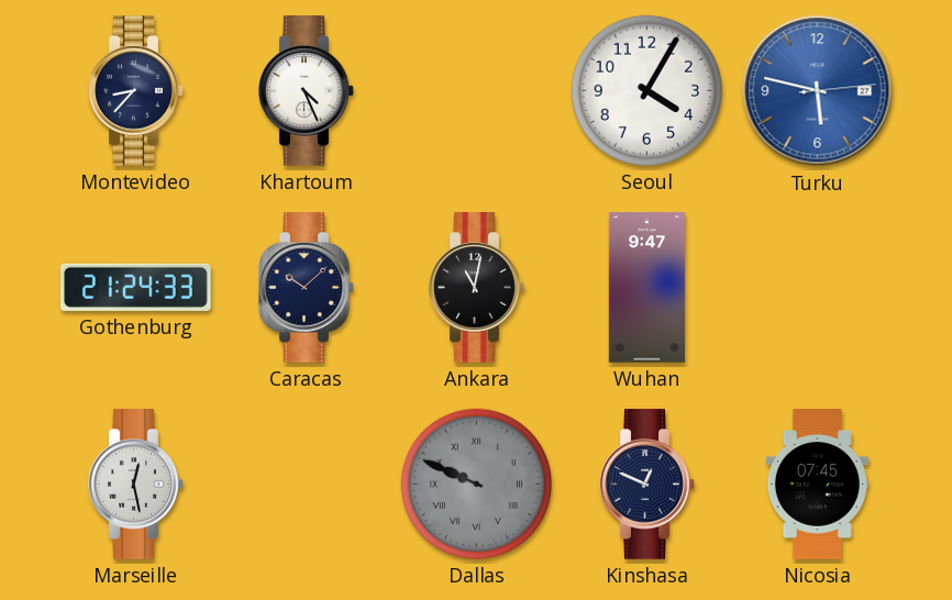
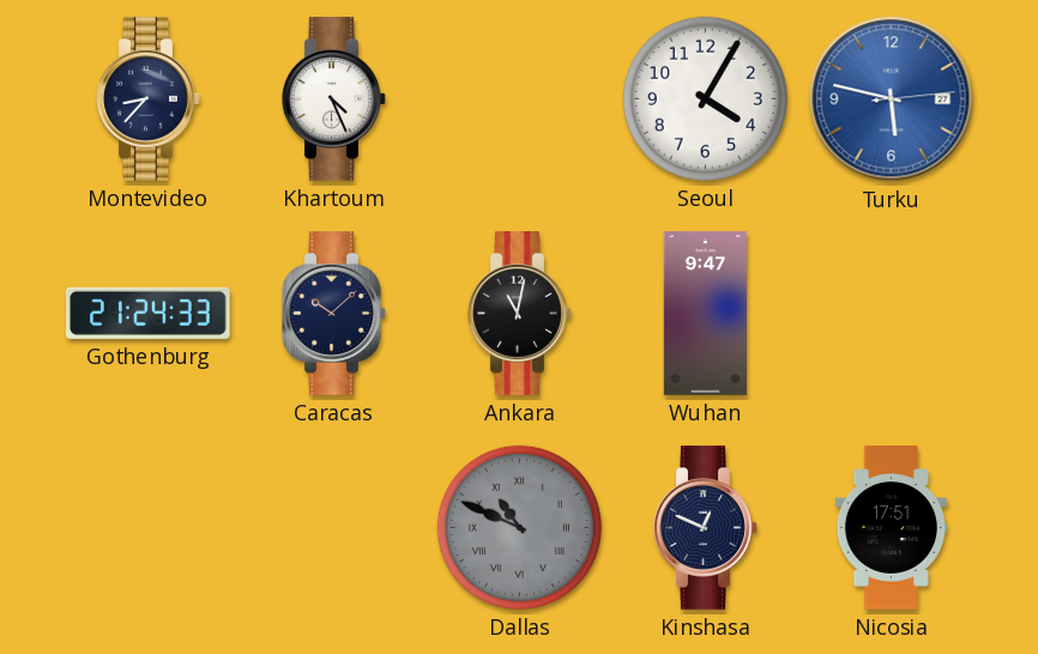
Marseille: 12:28 -> none
Dallas: 9:49 -> 10:49
Nicosia: 07:45 -> 17:51
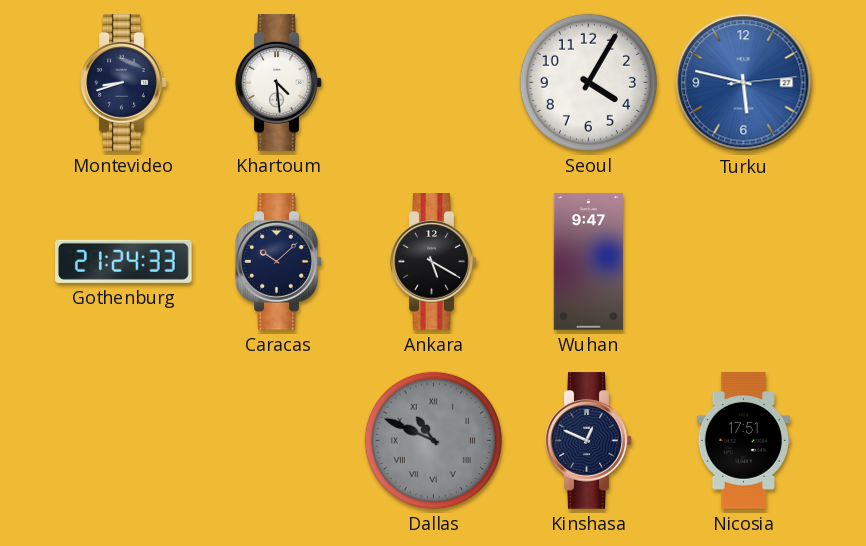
Montevideo: 8:37 -> 8:42
Khartoum: 4:26 -> 4:29
Ankara: 11:02 -> 5:20
